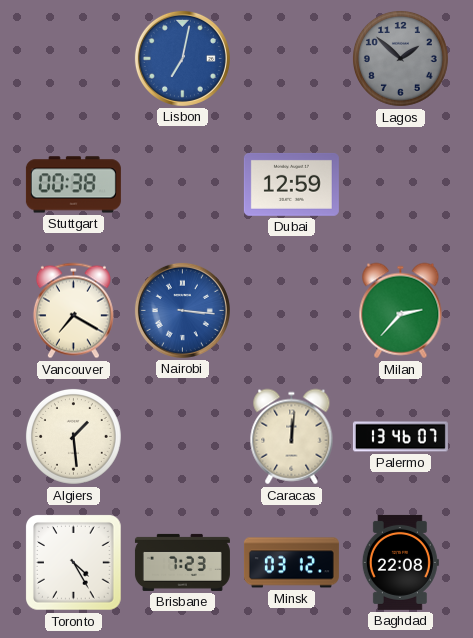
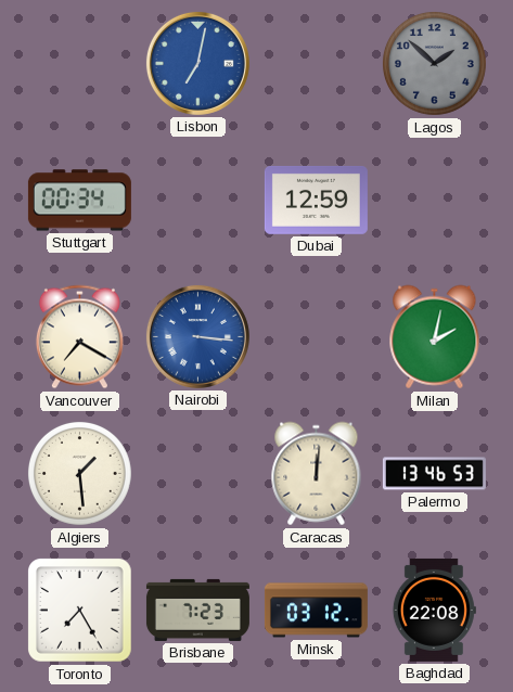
Stuttgart: 00:38 -> 00:34
Milan: 2:37 -> 2:02
Palermo: 13:46:07 -> 13:46:53
Toronto: 4:25 -> 7:25
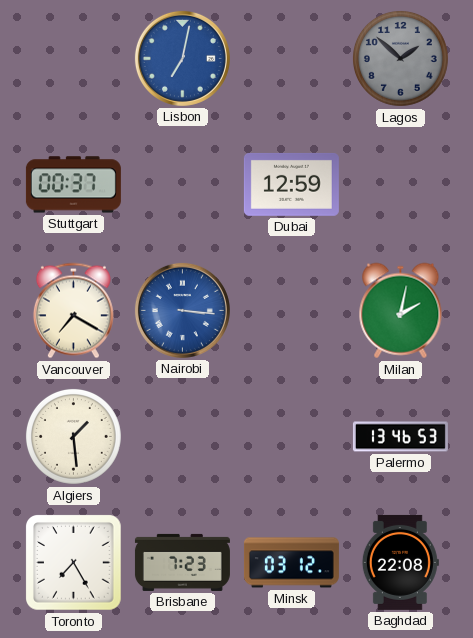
Stuttgart: 00:34 -> 00:37
Caracas: 12:01 -> none
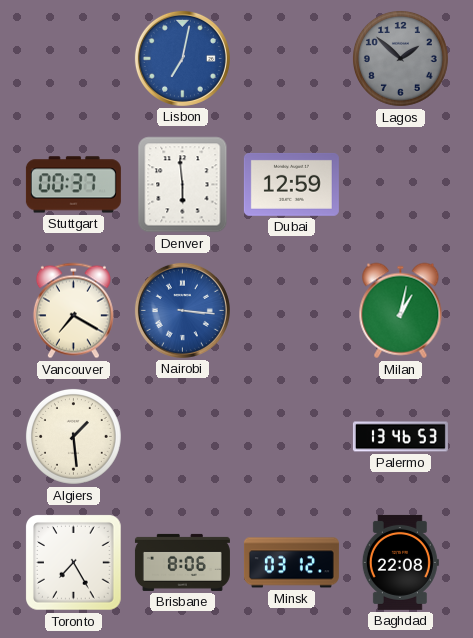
Denver: none -> 5:59
Milan: 2:02 -> 1:02
Brisbane: 7:23 -> 8:06
